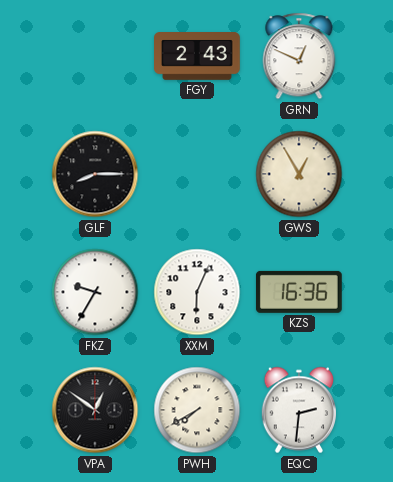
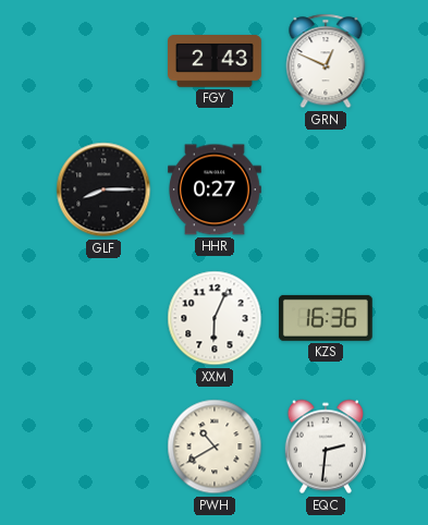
HHR: none -> 0:27
GWS: 12:55 -> none
FKZ: 9:35 -> none
VPA: 12:51 -> none
PWH: 7:40 -> 10:40
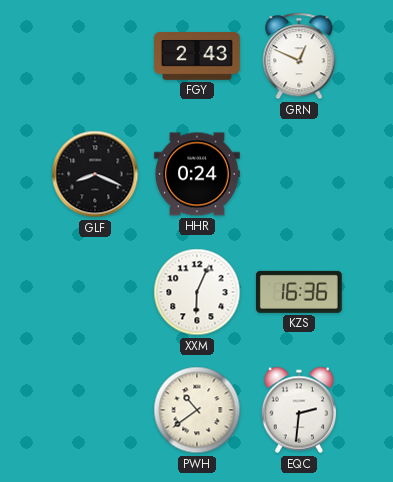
GLF: 8:15 -> 8:19
HHR: 0:27 -> 0:24
PWH: 10:40 -> 10:39
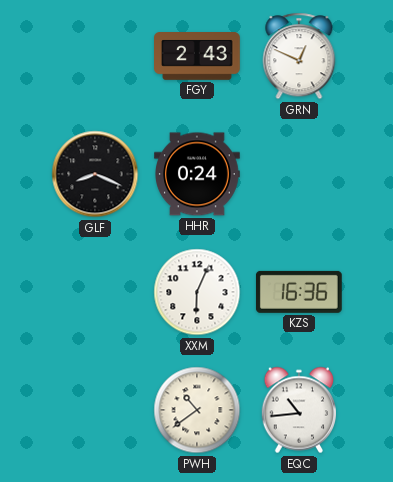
EQC: 2:31 -> 10:44
